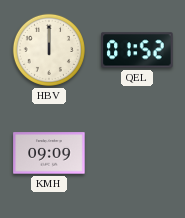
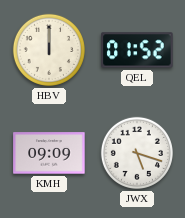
JWX: none -> 5:18
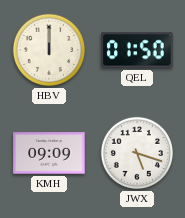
QEL: 01:52 -> 01:50
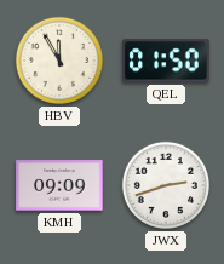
HBV: 12:00 -> 11:55
JWX: 5:18 -> 2:42
